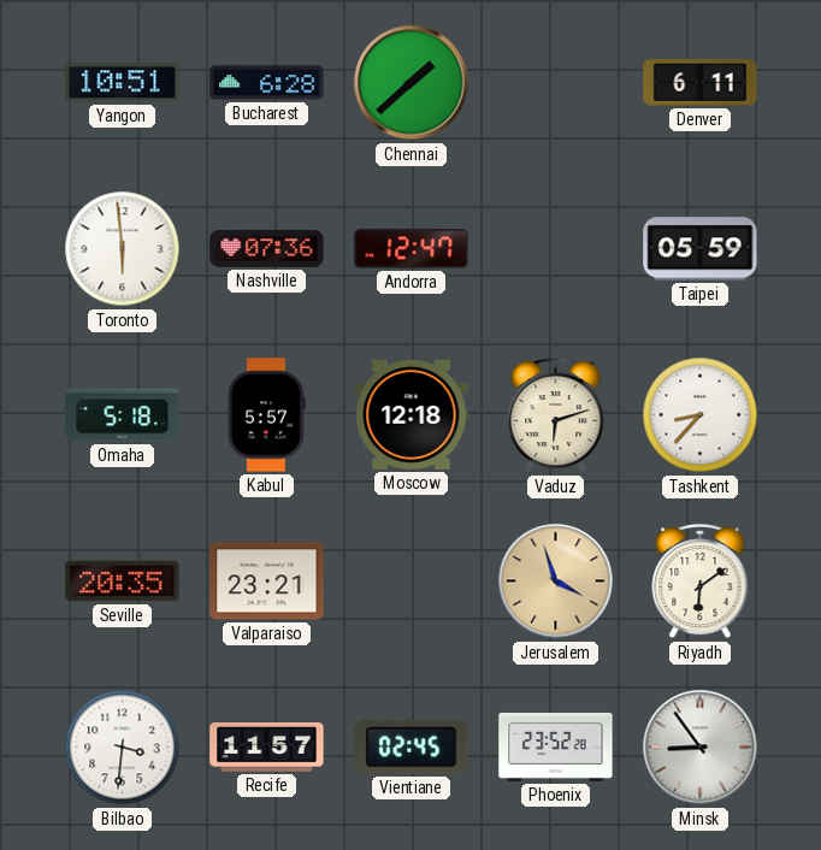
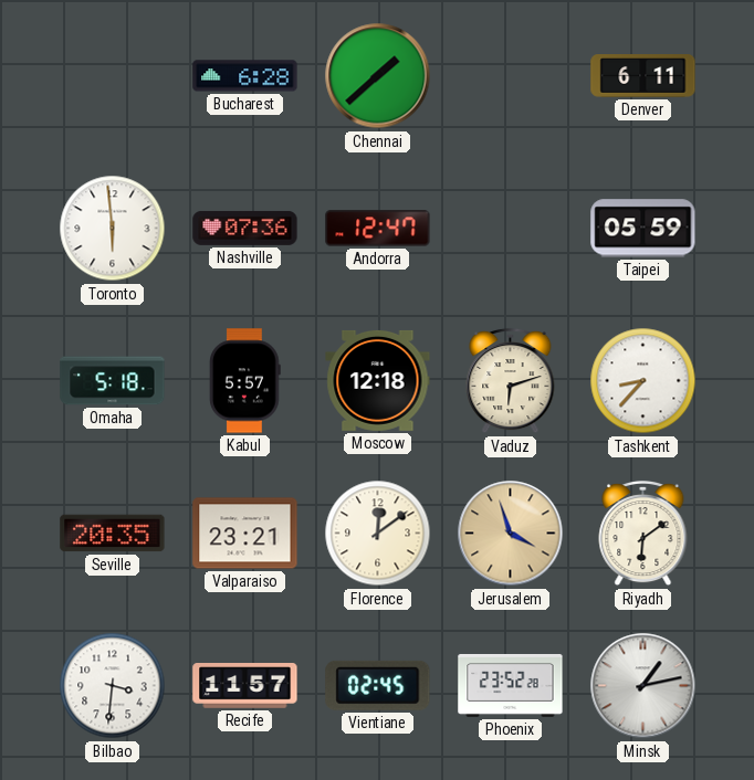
Yangon: 10:51 -> none
Florence: none -> 12:09
Minsk: 8:54 -> 1:13
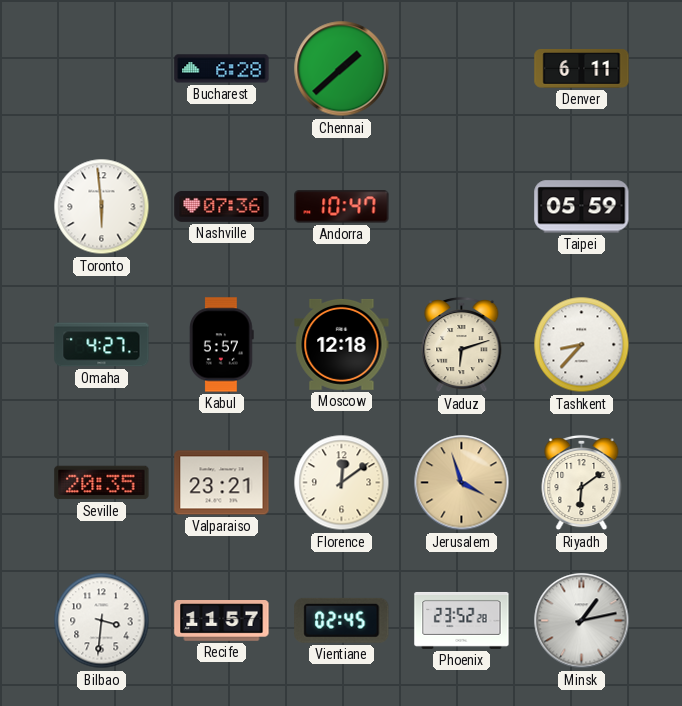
Andorra: 12:47 -> 10:47
Omaha: 5:18 -> 4:27
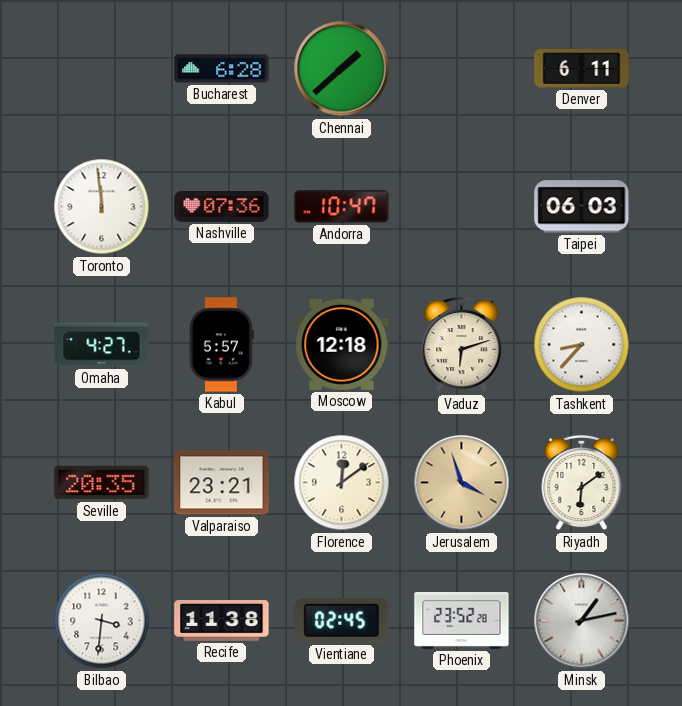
Toronto: 5:59 -> 11:59
Taipei: 05:59 -> 06:03
Recife: 11:57 -> 11:38
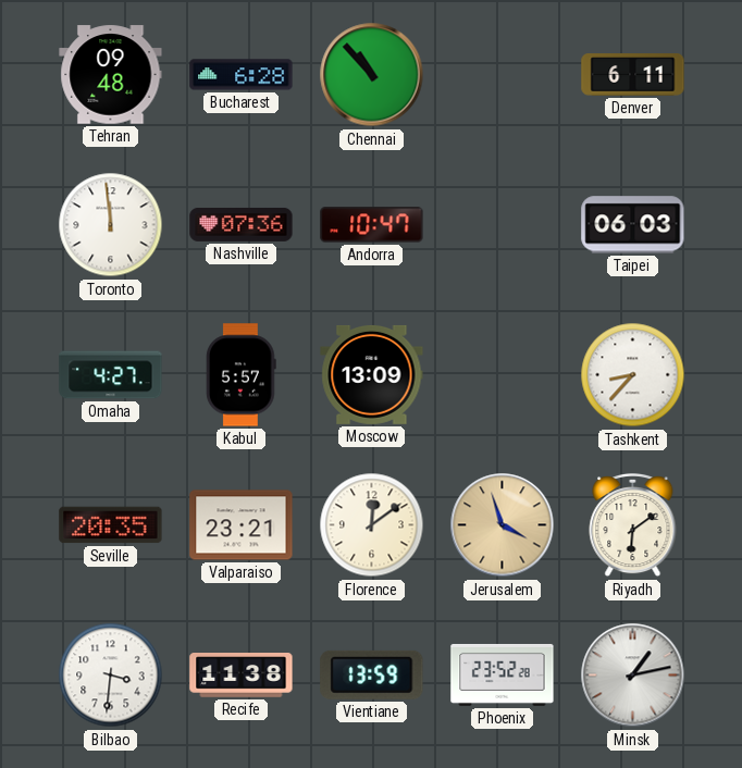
Tehran: none -> 09:48
Chennai: 1:38 -> 10:53
Moscow: 12:18 -> 13:09
Vaduz: 6:12 -> none
Vientiane: 02:45 -> 13:59
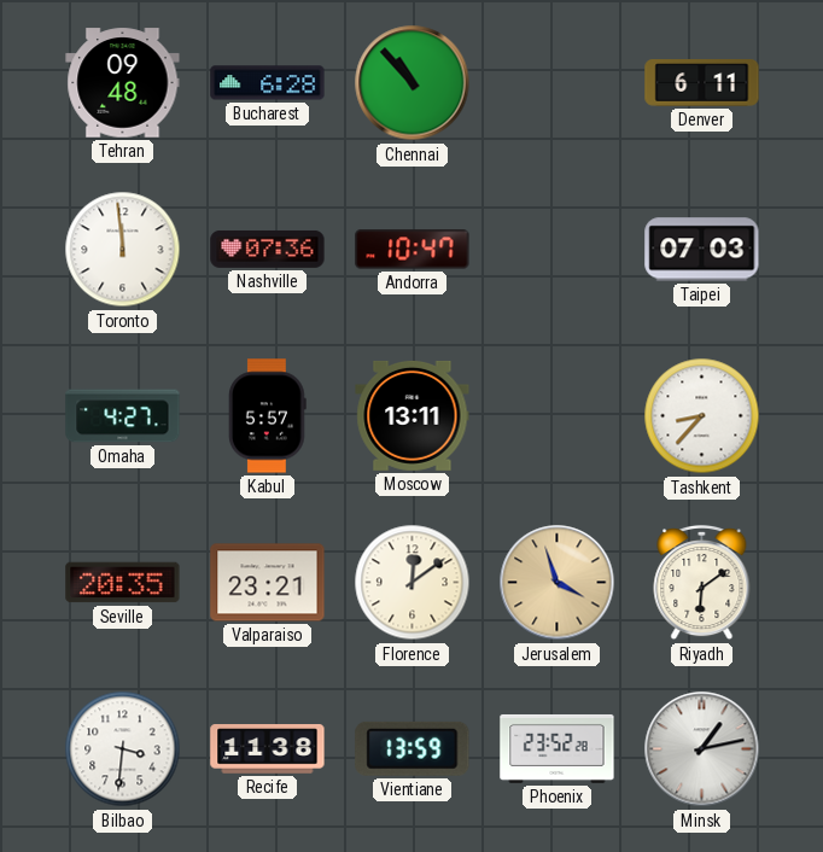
Taipei: 06:03 -> 07:03
Moscow: 13:09 -> 13:11
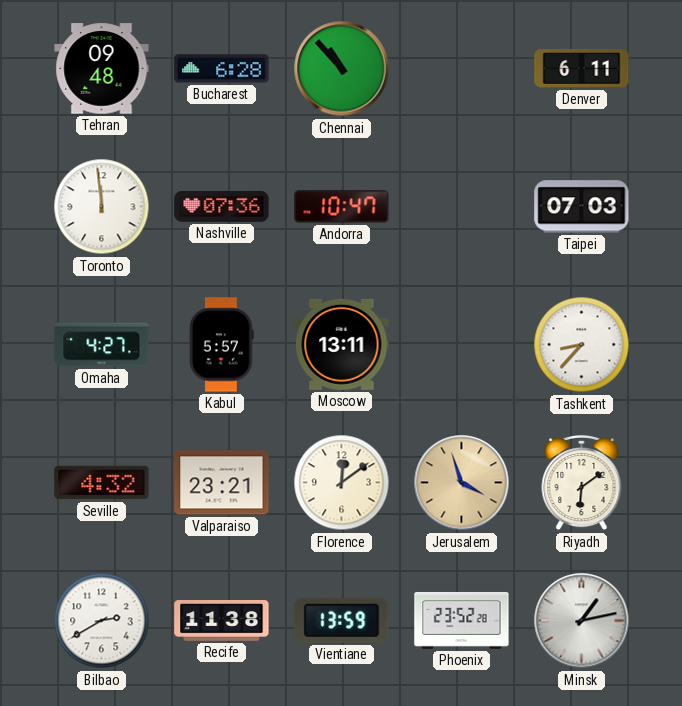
Seville: 20:35 -> 4:32
Bilbao: 3:31 -> 2:40
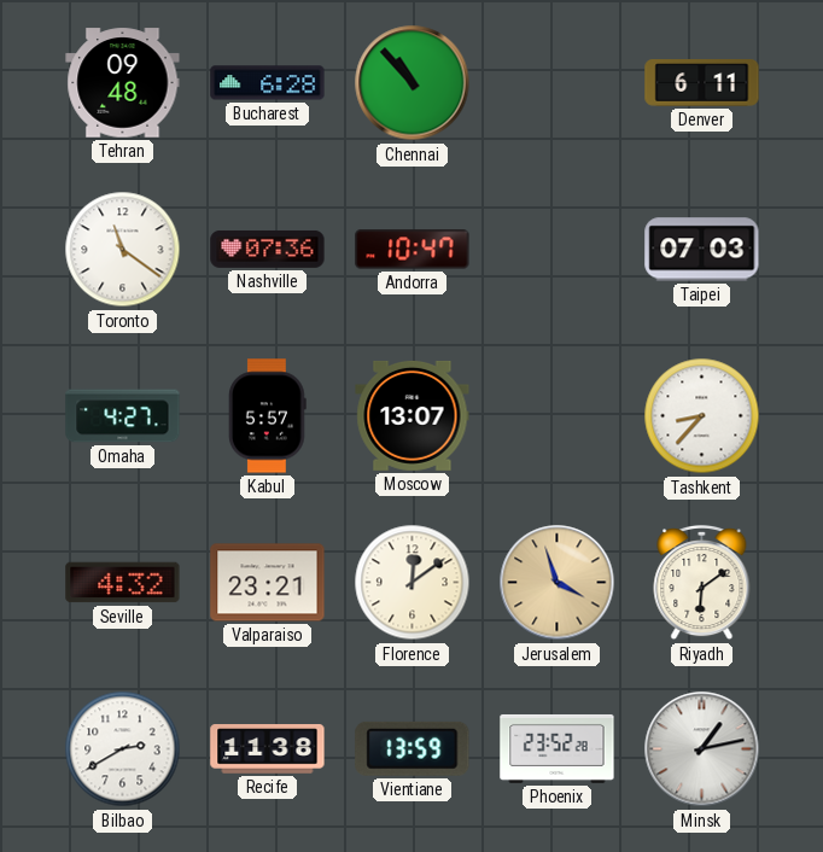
Toronto: 11:59 -> 11:21
Moscow: 13:11 -> 13:07
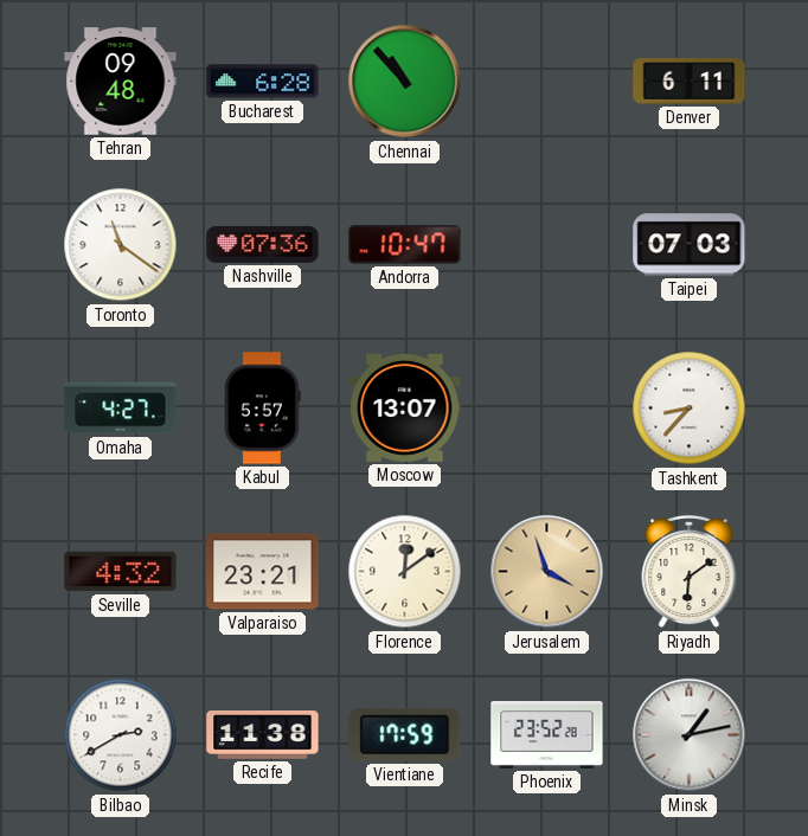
Vientiane: 13:59 -> 17:59
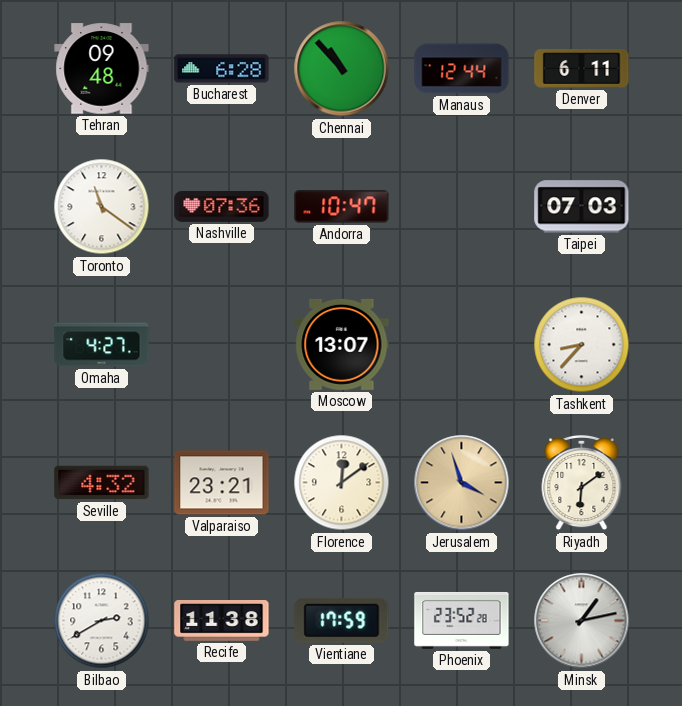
Manaus: none -> 12:44
Kabul: 5:57 -> none
